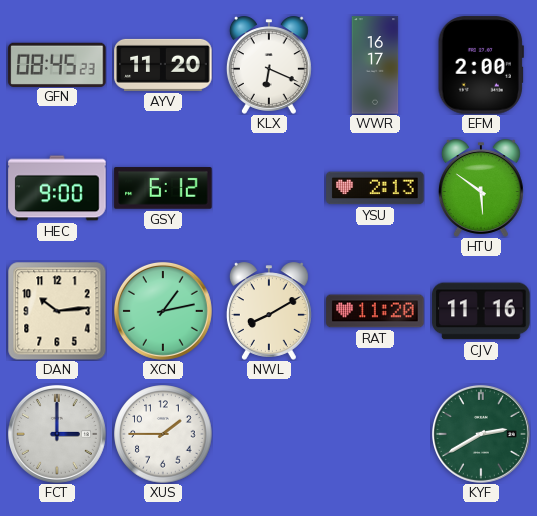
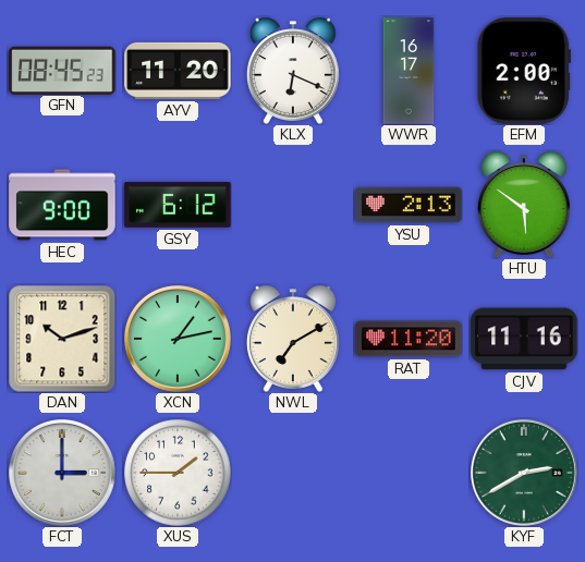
DAN: 10:14 -> 10:12
NWL: 8:10 -> 7:10
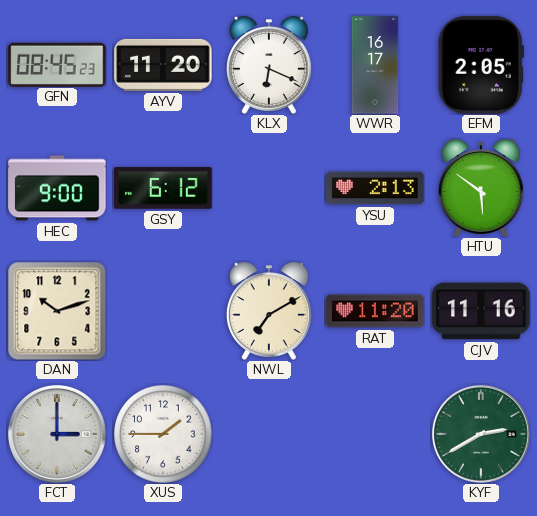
EFM: 2:00 -> 2:05
XCN: 1:13 -> none
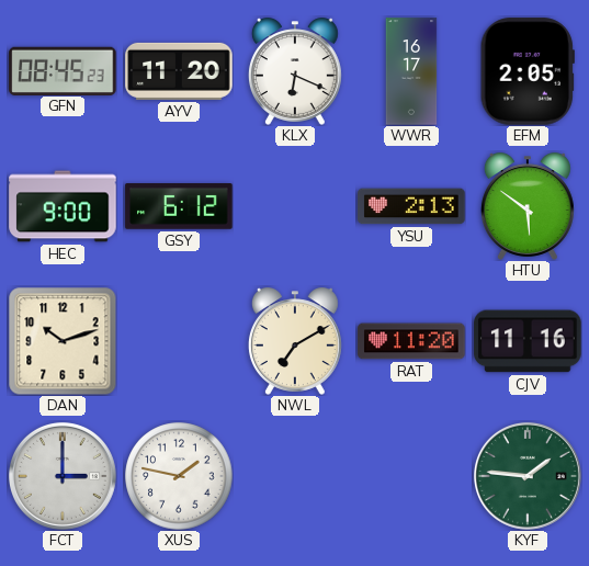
XUS: 1:45 -> 1:47
KYF: 2:40 -> 1:46
